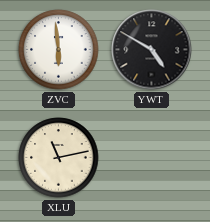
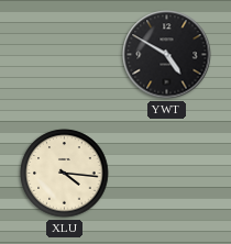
ZVC: 5:59 -> none
XLU: 11:13 -> 4:16
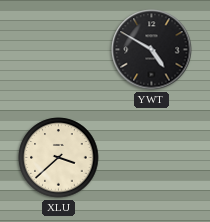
XLU: 4:16 -> 3:38
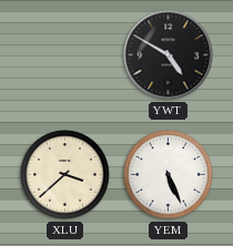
YEM: none -> 5:26
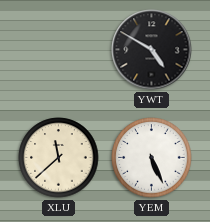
XLU: 3:38 -> 11:38
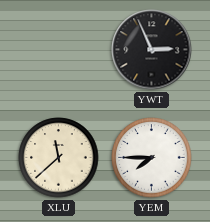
YWT: 4:50 -> 2:56
YEM: 5:26 -> 7:45
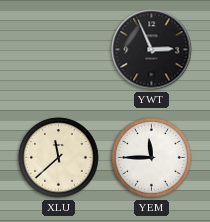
YEM: 7:45 -> 11:45
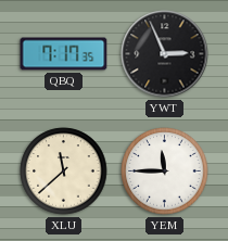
QBQ: none -> 7:17
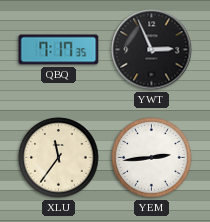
XLU: 11:38 -> 11:36
YEM: 11:45 -> 2:44
